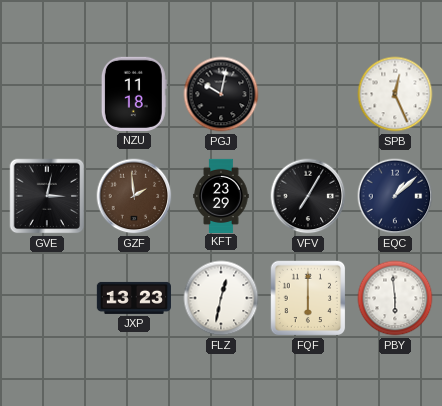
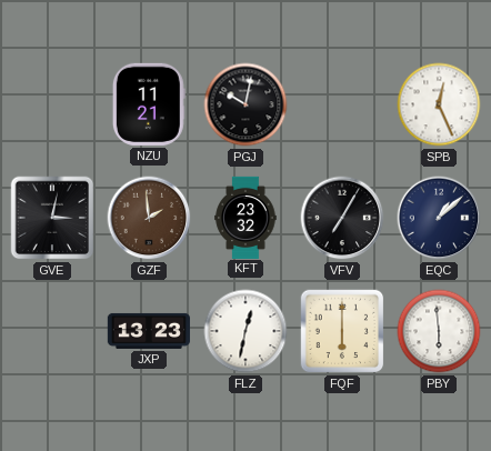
NZU: 11:18 -> 11:21
KFT: 23:29 -> 23:32
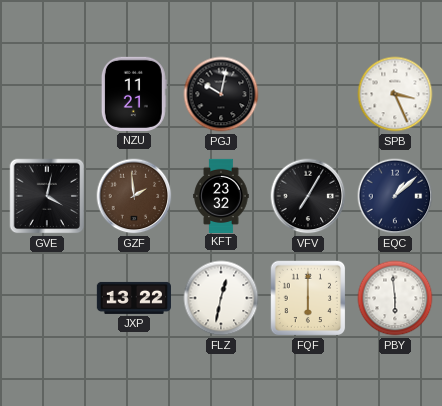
SPB: 12:26 -> 3:26
GVE: 3:02 -> 4:02
JXP: 13:23 -> 13:22
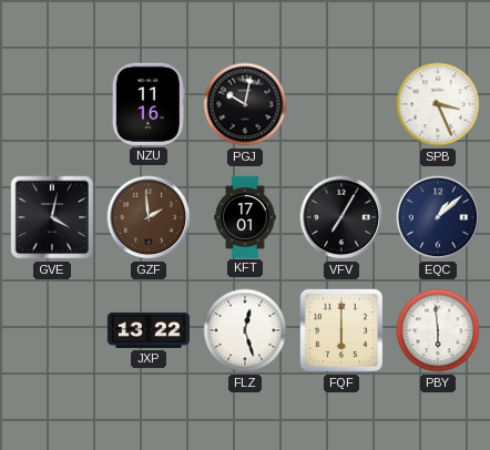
NZU: 11:21 -> 11:16
KFT: 23:32 -> 17:01
FLZ: 12:32 -> 12:27
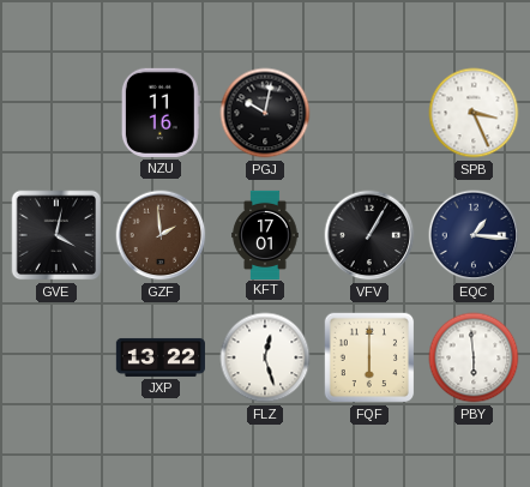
VFV: 7:05 -> 1:05
EQC: 1:08 -> 1:16
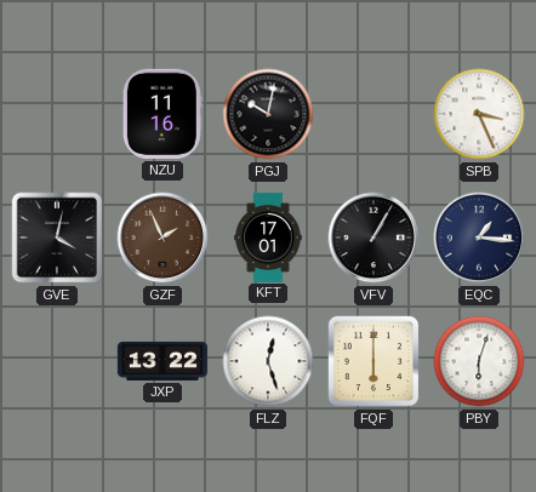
GZF: 1:59 -> 1:56
PBY: 5:59 -> 6:03
